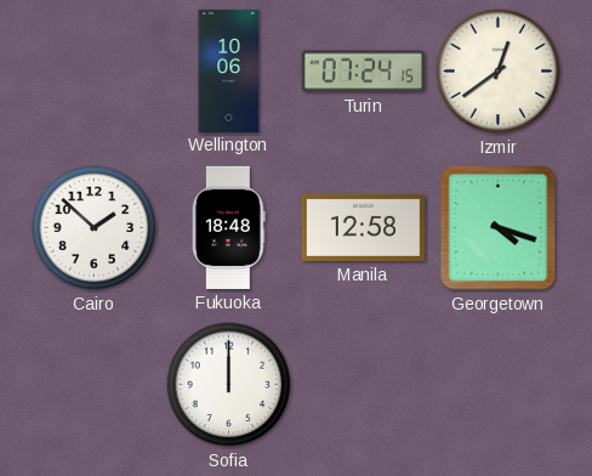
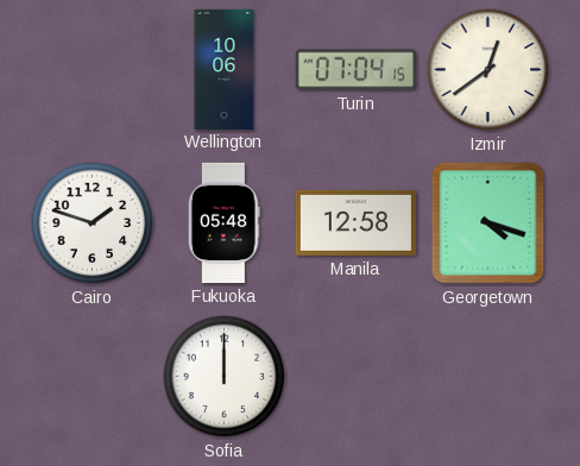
Turin: 07:24 -> 07:04
Cairo: 1:52 -> 1:48
Fukuoka: 18:48 -> 05:48
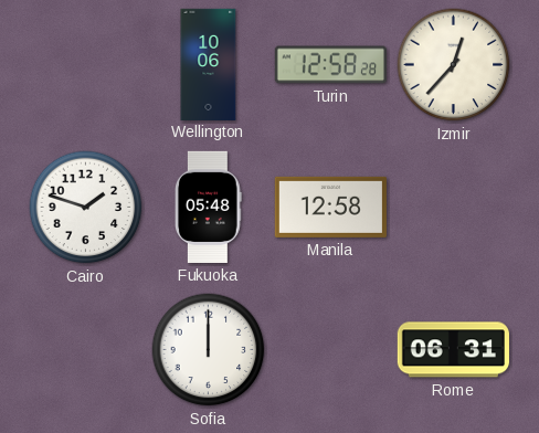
Turin: 07:04 -> 12:58
Izmir: 12:39 -> 12:37
Georgetown: 4:18 -> none
Rome: none -> 06:31
